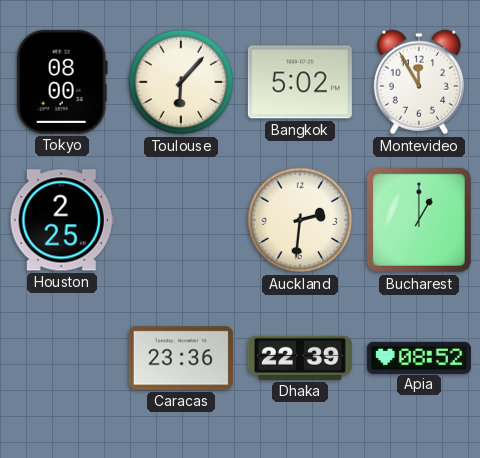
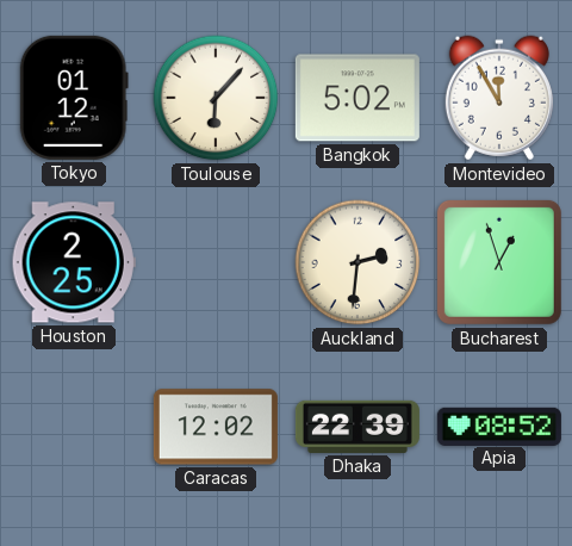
Tokyo: 08:00 -> 01:12
Bucharest: 1:00 -> 12:57
Caracas: 23:36 -> 12:02
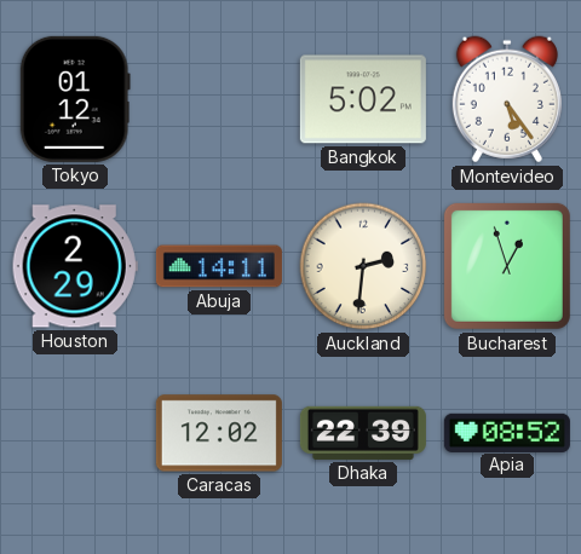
Toulouse: 6:07 -> none
Montevideo: 11:55 -> 5:24
Houston: 2:25 -> 2:29
Abuja: none -> 14:11
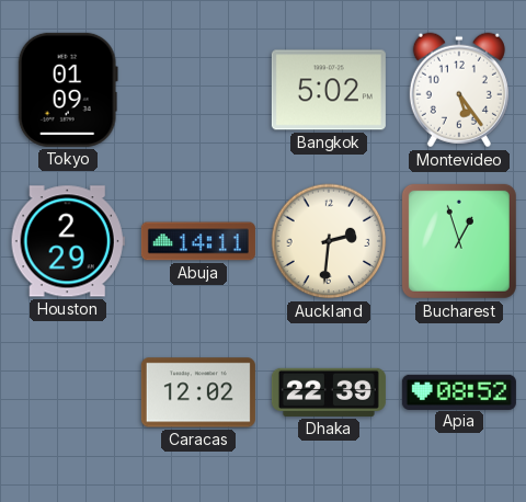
Tokyo: 01:12 -> 01:09
